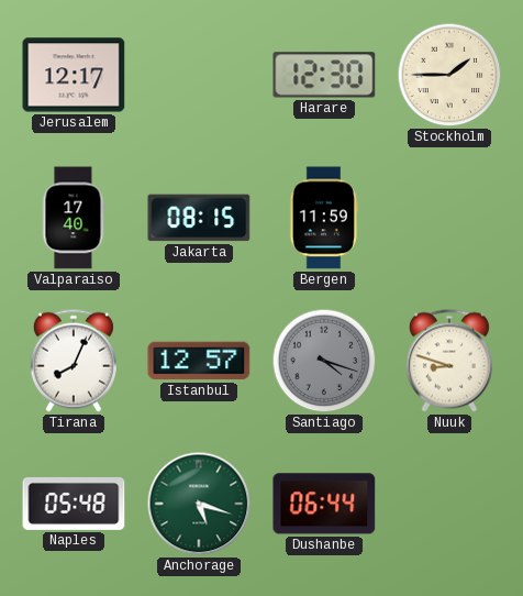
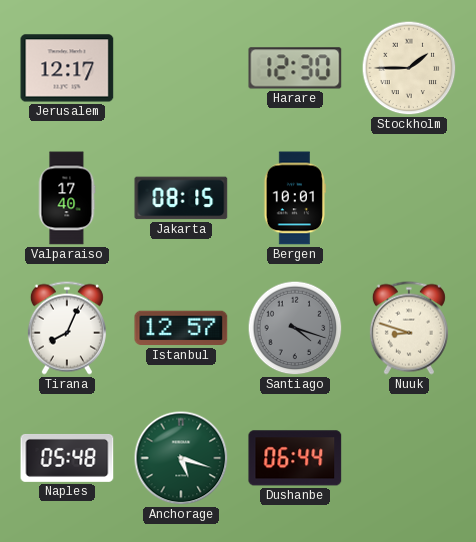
Bergen: 11:59 -> 10:01
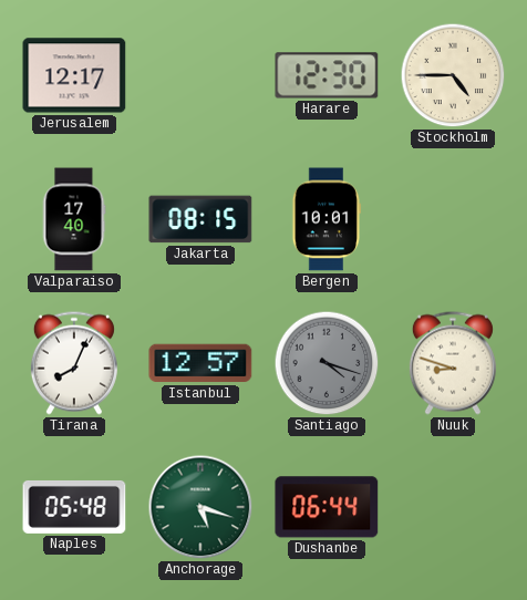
Stockholm: 1:45 -> 4:45
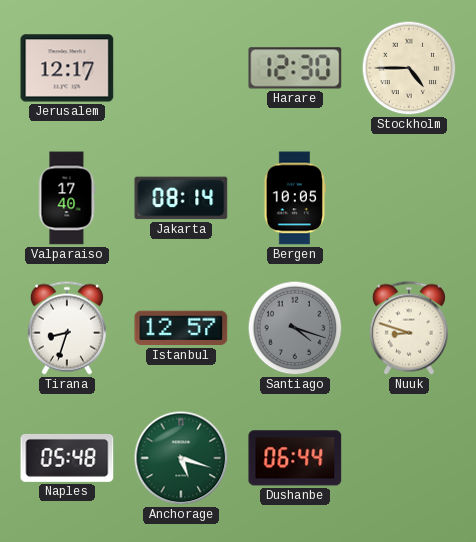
Jakarta: 08:15 -> 08:14
Bergen: 10:01 -> 10:05
Tirana: 8:04 -> 8:33
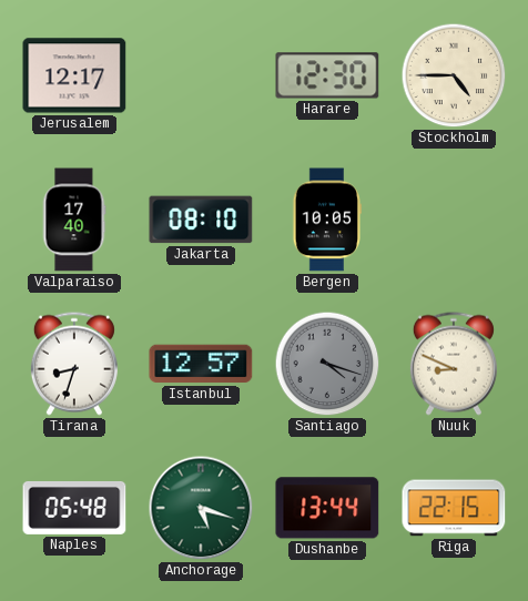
Jakarta: 08:14 -> 08:10
Nuuk: 8:48 -> 8:49
Dushanbe: 06:44 -> 13:44
Riga: none -> 22:15
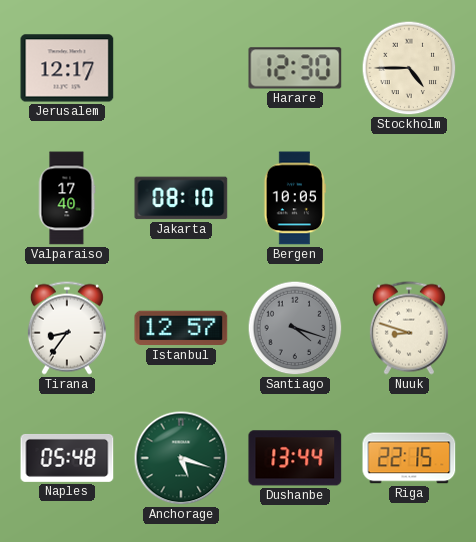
Tirana: 8:33 -> 8:36
Nuuk: 8:49 -> 8:48
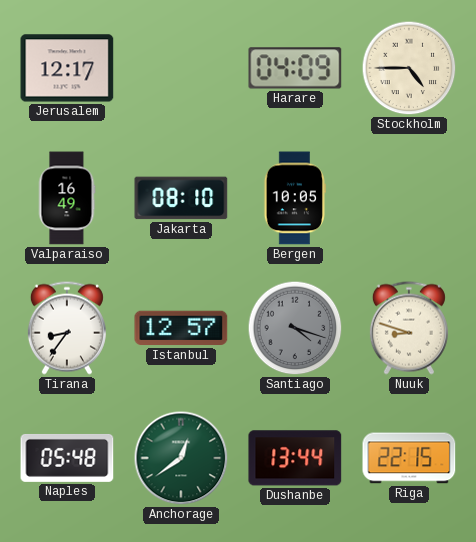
Harare: 12:30 -> 04:09
Valparaiso: 17:40 -> 16:49
Anchorage: 5:18 -> 12:39
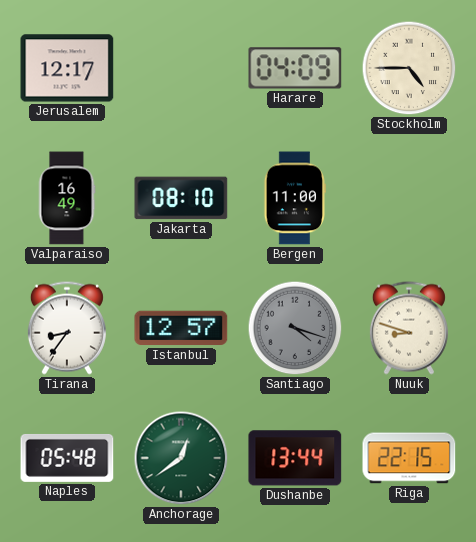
Bergen: 10:05 -> 11:00
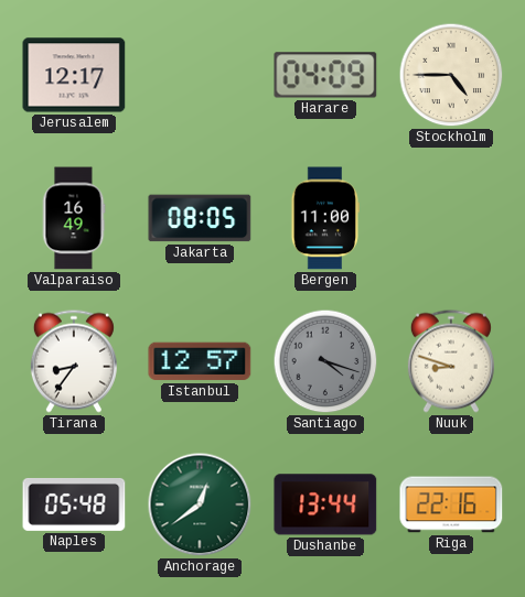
Jakarta: 08:10 -> 08:05
Riga: 22:15 -> 22:16
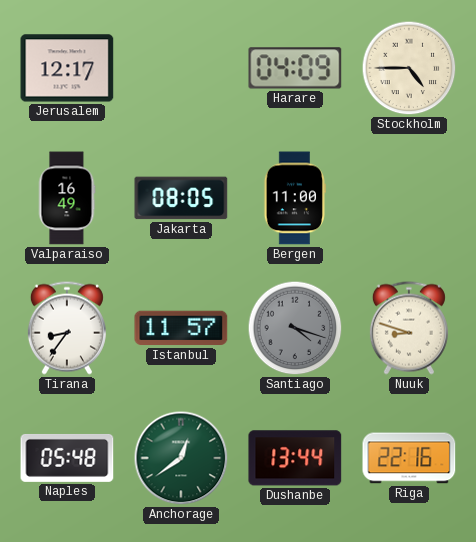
Istanbul: 12:57 -> 11:57
